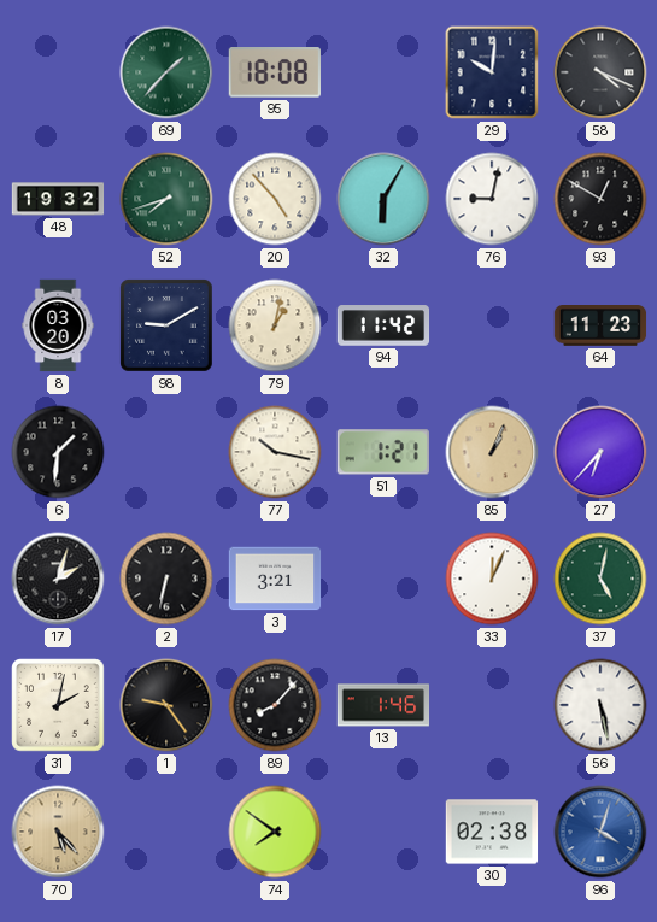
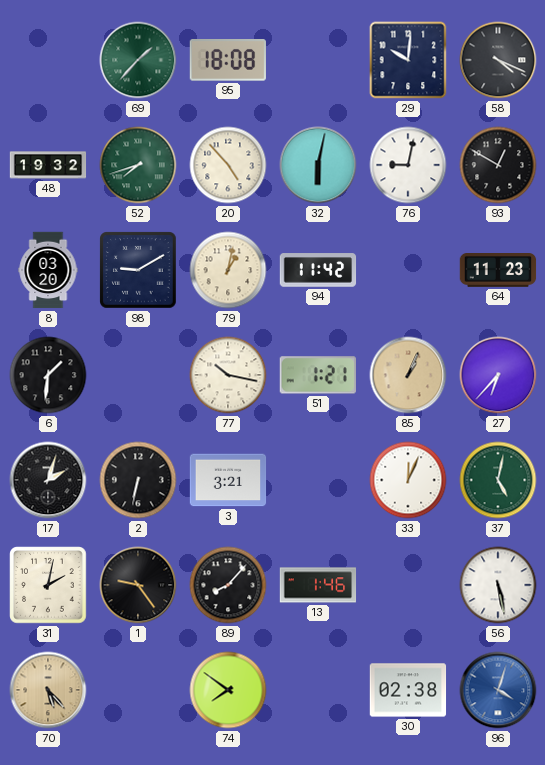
32: 6:05 -> 6:02
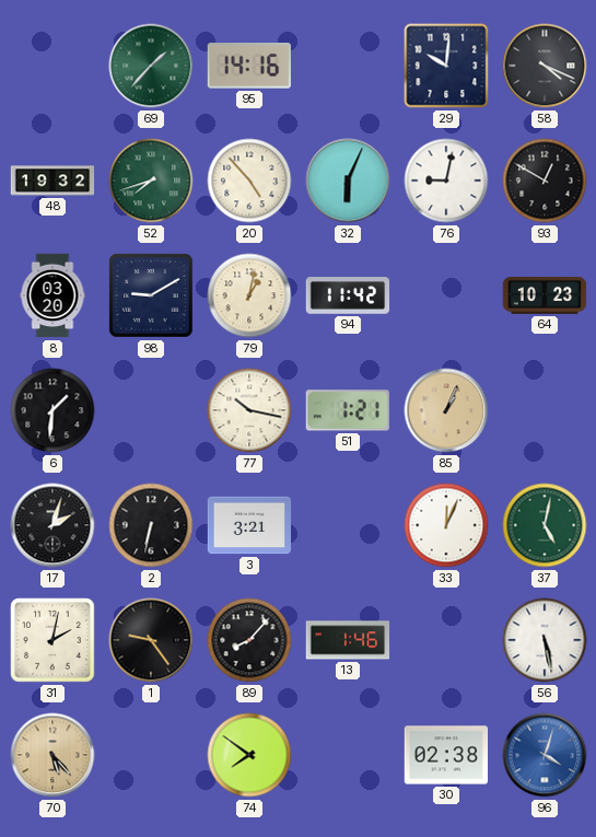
95: 18:08 -> 14:16
32: 6:02 -> 6:04
64: 11:23 -> 10:23
27: 6:37 -> none
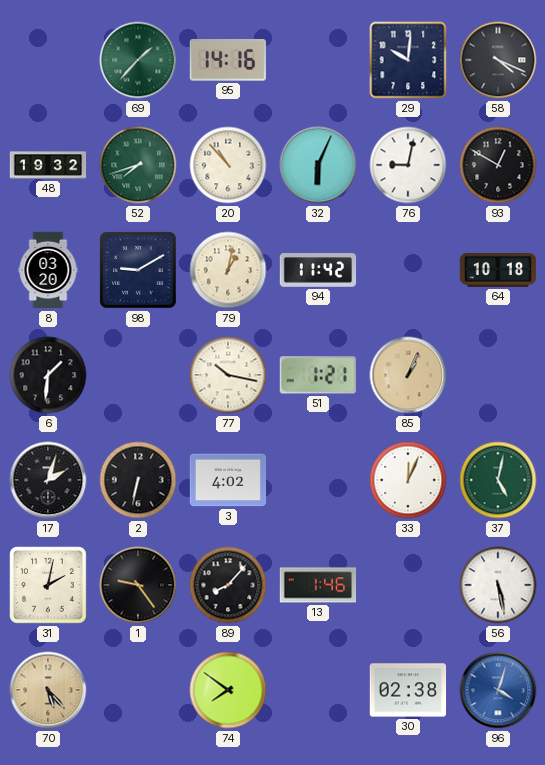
20: 4:53 -> 10:53
64: 10:23 -> 10:18
3: 3:21 -> 4:02
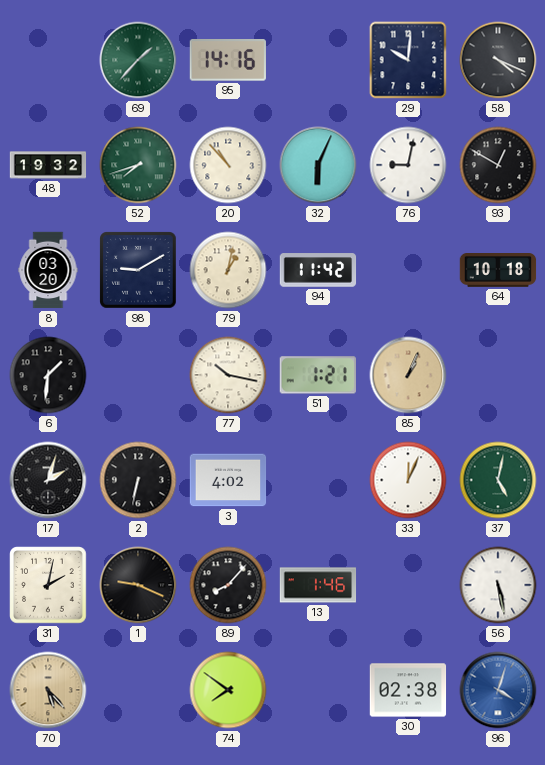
1: 9:24 -> 9:19
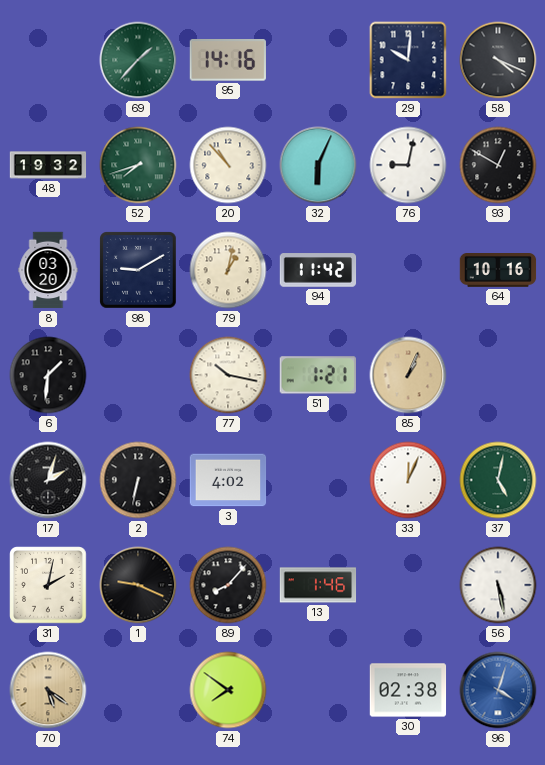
64: 10:18 -> 10:16
70: 5:23 -> 5:21
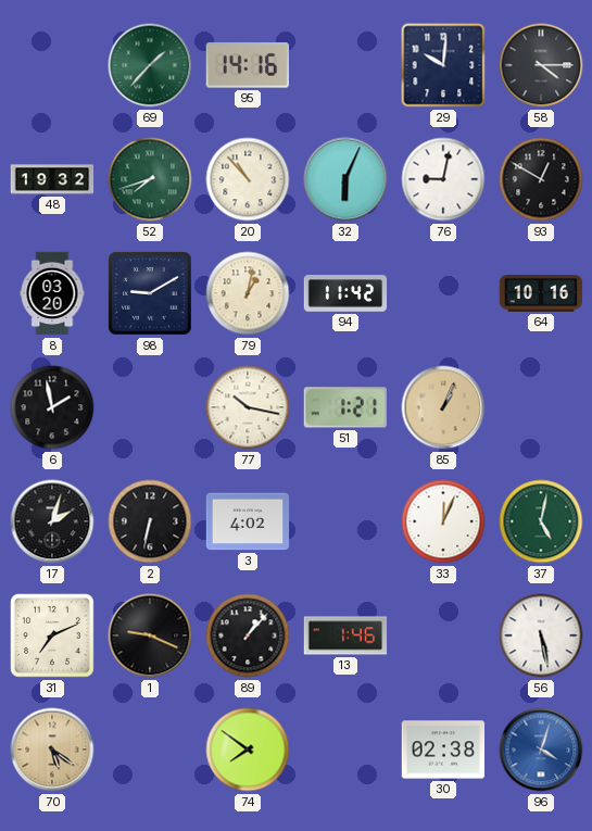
58: 4:19 -> 4:15
6: 1:31 -> 1:58
31: 2:02 -> 7:11
89: 8:07 -> 1:07
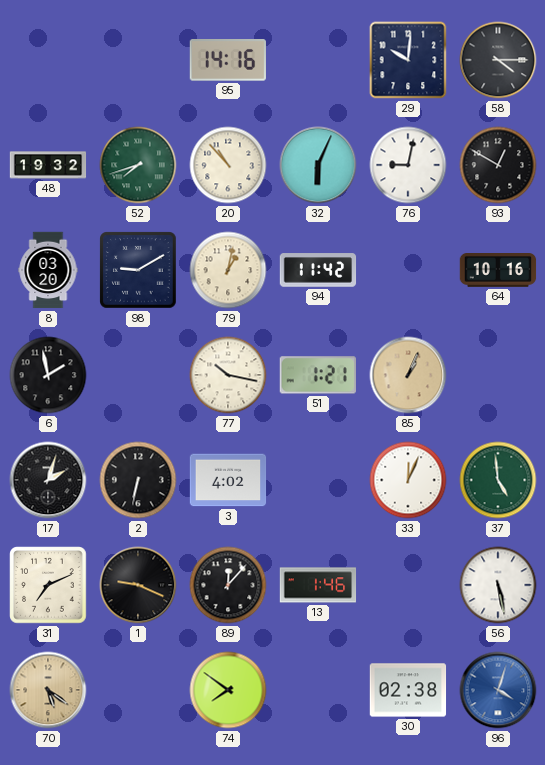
69: 1:37 -> none
37: 5:02 -> 4:59
89: 1:07 -> 12:07
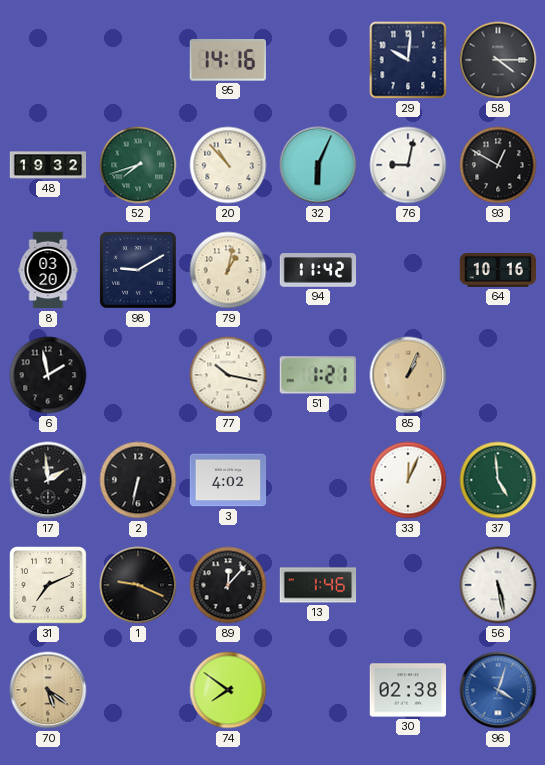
17: 2:03 -> 1:59
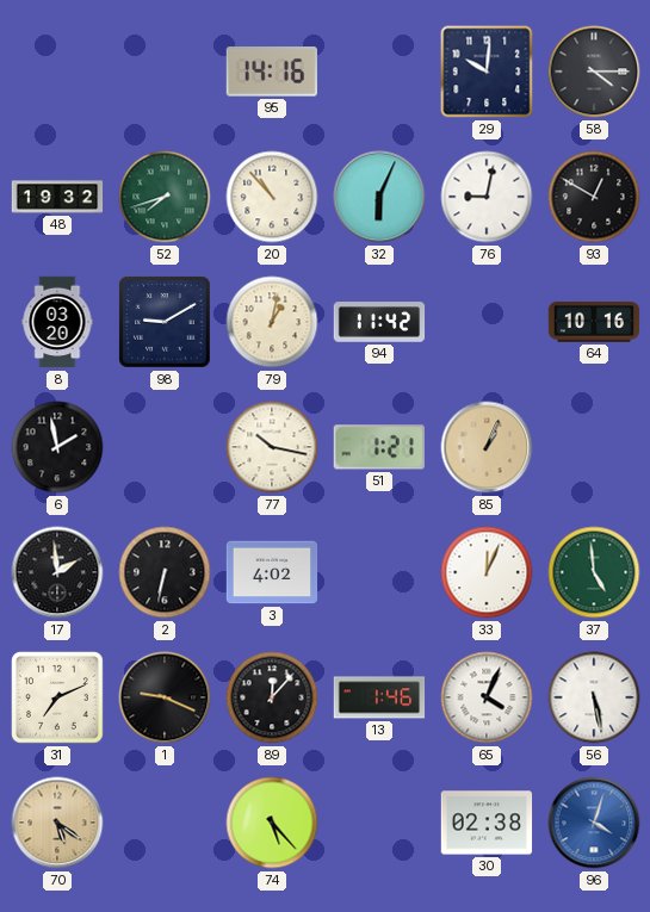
65: none -> 4:04
74: 7:51 -> 5:23
